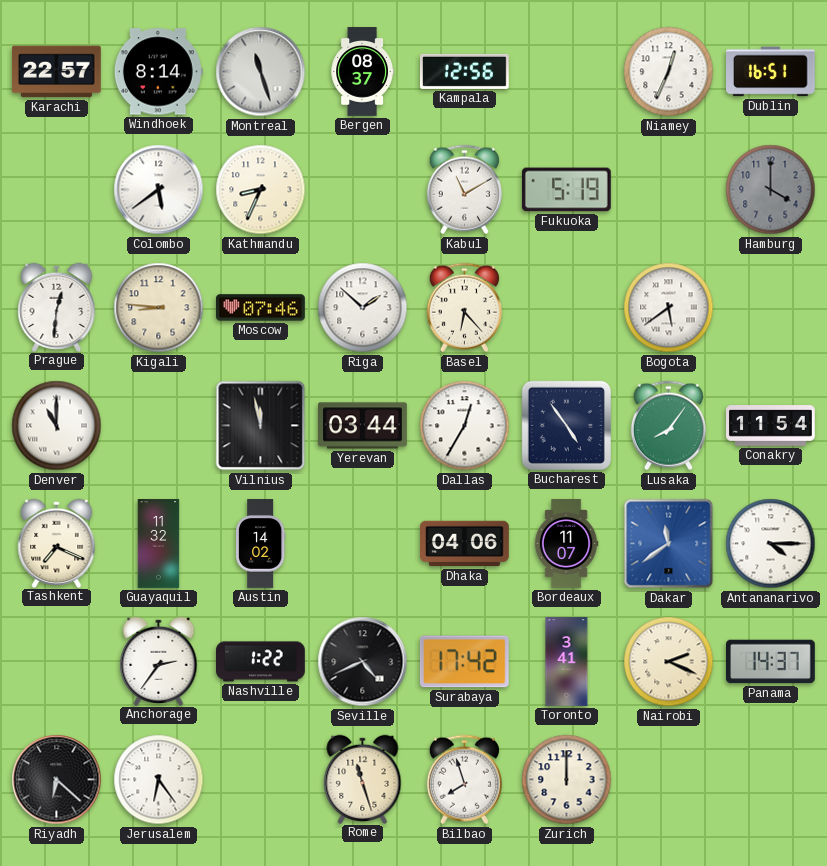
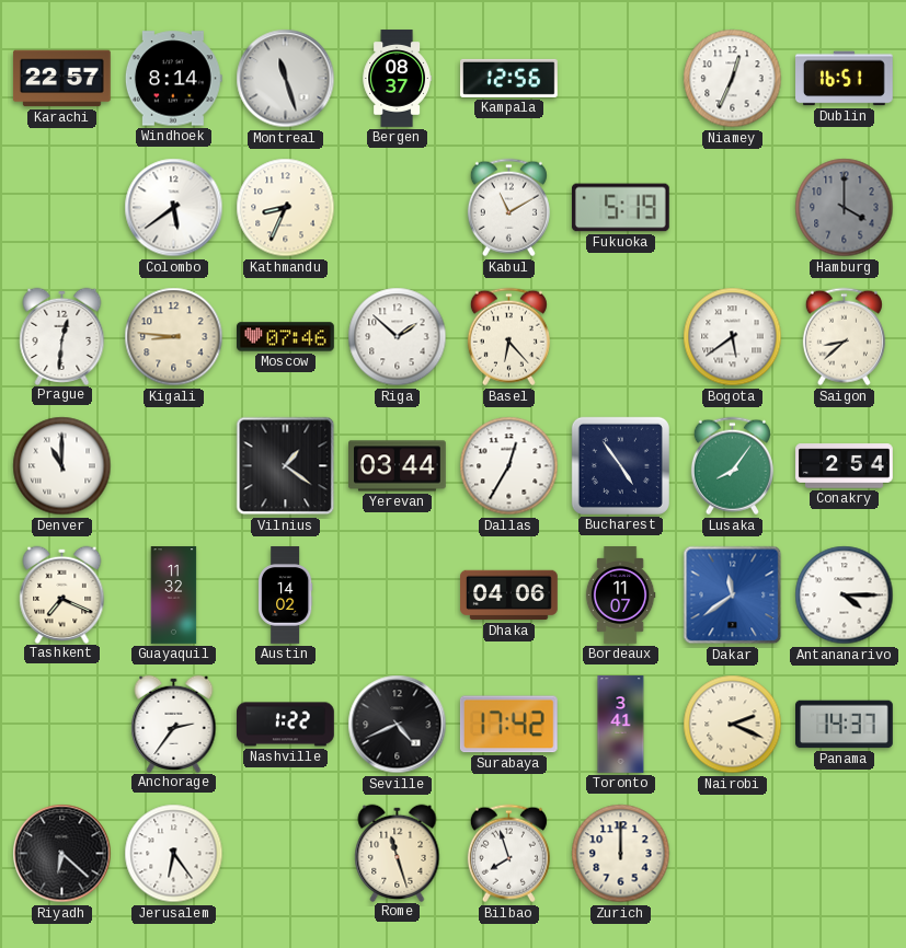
Saigon: none -> 8:38
Vilnius: 11:58 -> 1:21
Conakry: 11:54 -> 2:54
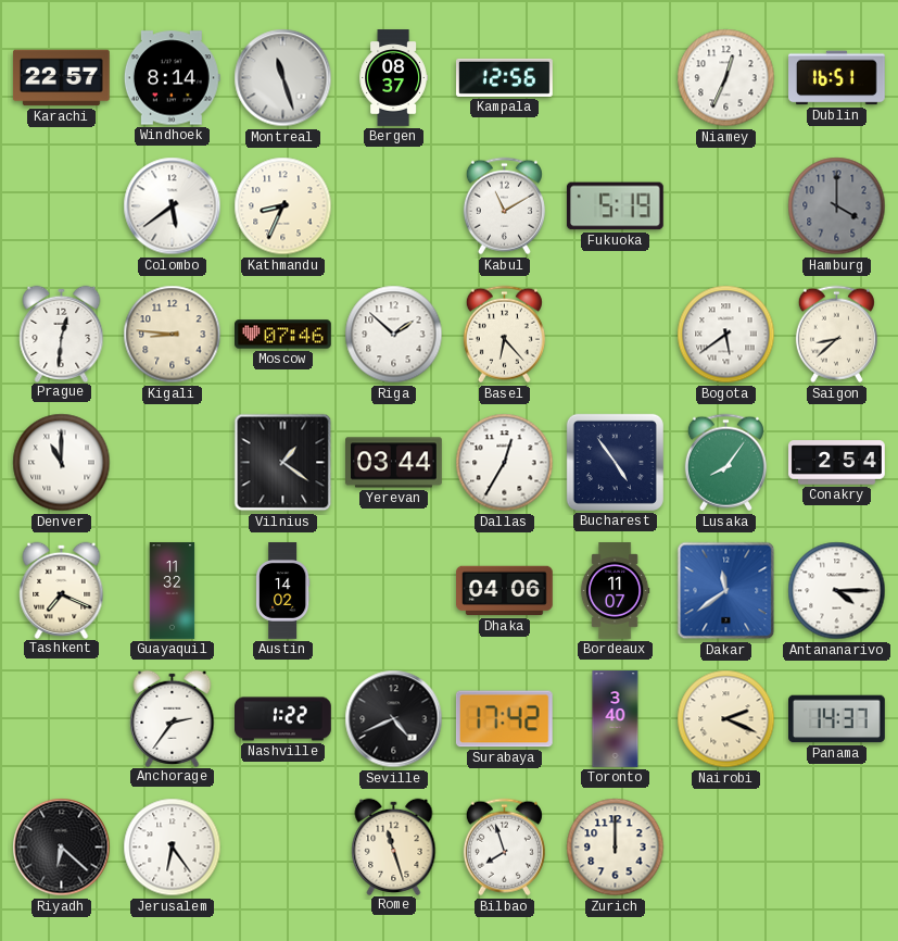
Toronto: 3:41 -> 3:40
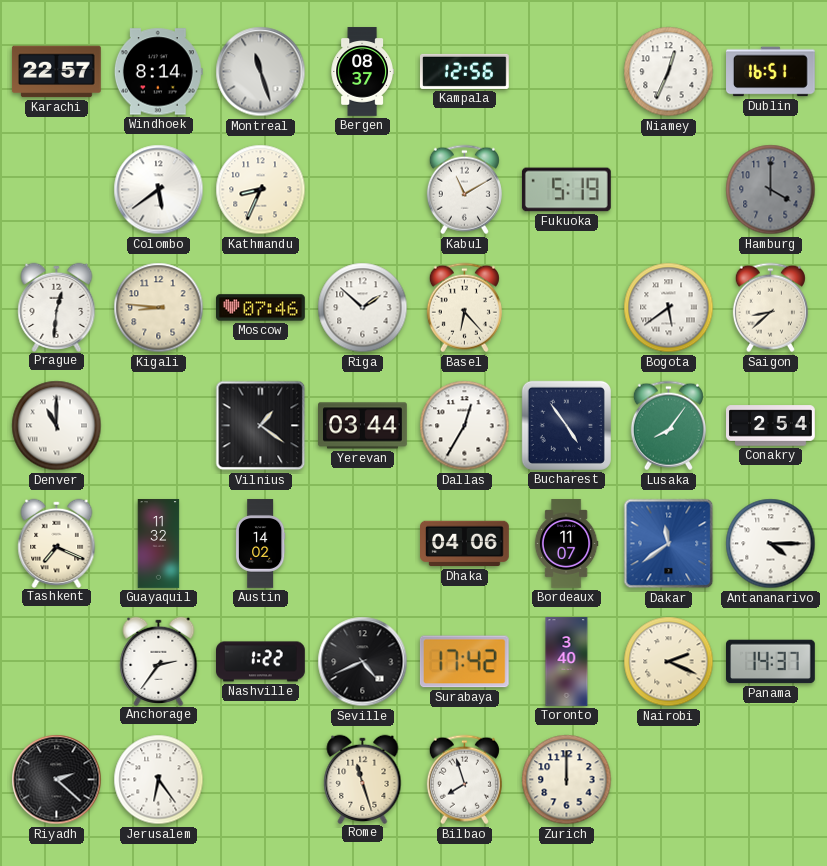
Riyadh: 6:22 -> 2:22
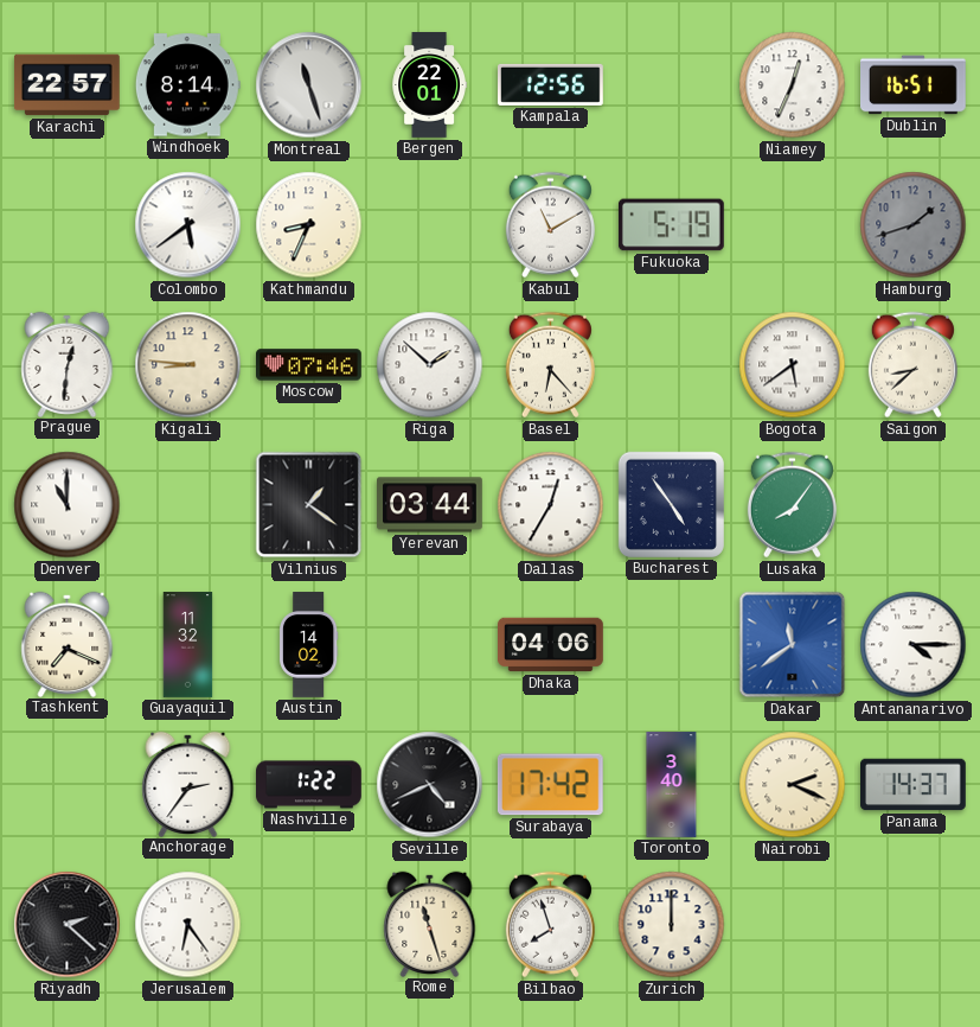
Bergen: 08:37 -> 22:01
Hamburg: 4:00 -> 1:42
Conakry: 2:54 -> none
Bordeaux: 11:07 -> none
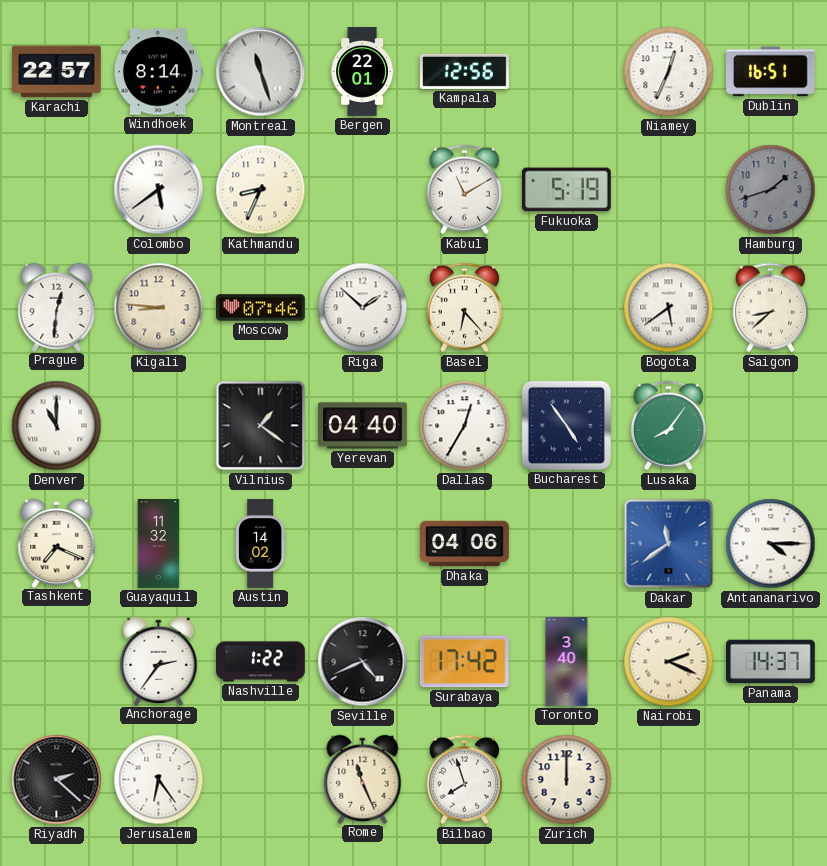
Yerevan: 03:44 -> 04:40
Rome: 11:27 -> 11:26
